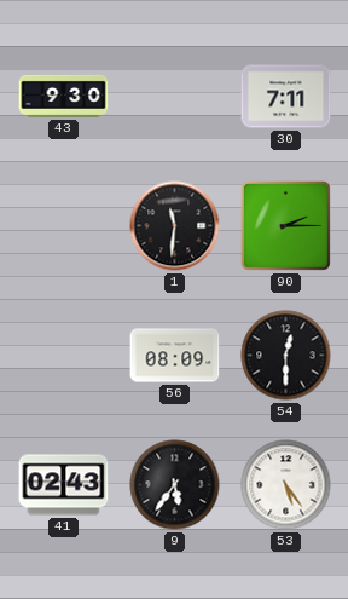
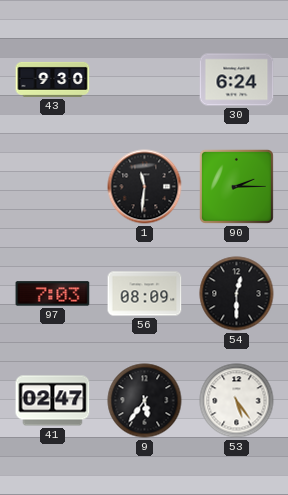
30: 7:11 -> 6:24
97: none -> 7:03
41: 02:43 -> 02:47
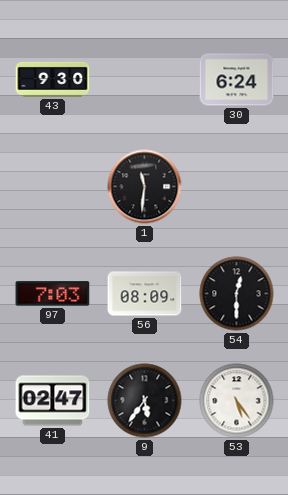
90: 2:15 -> none
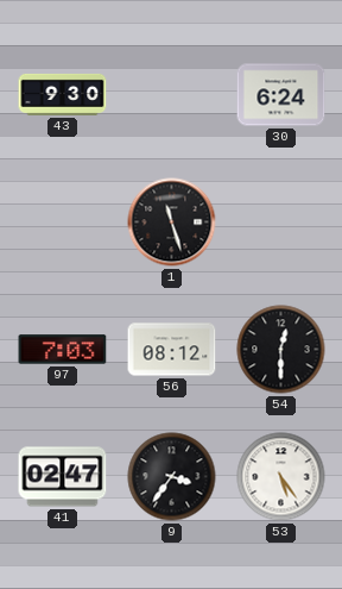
1: 11:31 -> 11:27
56: 08:09 -> 08:12
9: 5:36 -> 3:36
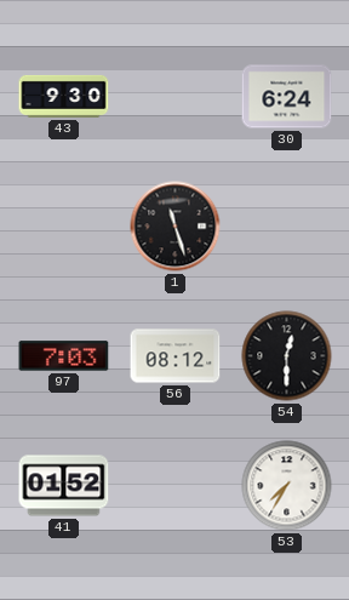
41: 02:47 -> 01:52
9: 3:36 -> none
53: 5:24 -> 7:35
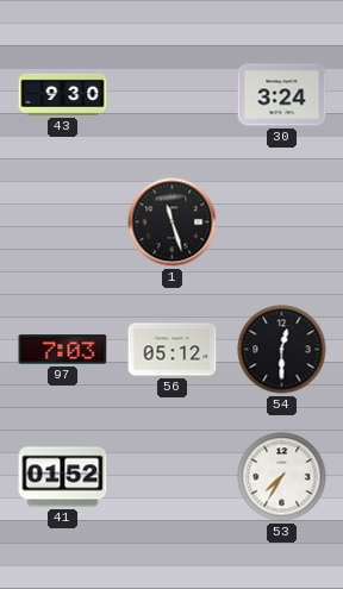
30: 6:24 -> 3:24
56: 08:12 -> 05:12
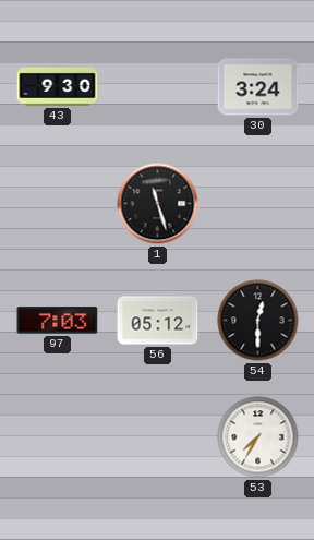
41: 01:52 -> none
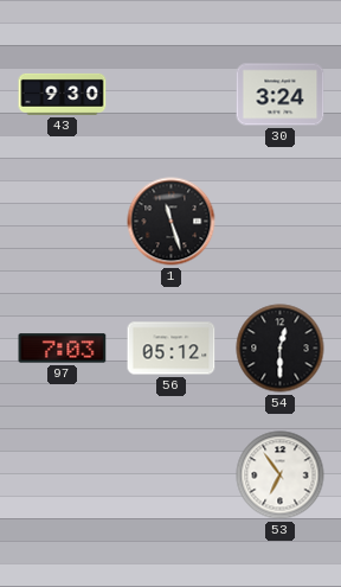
53: 7:35 -> 6:54
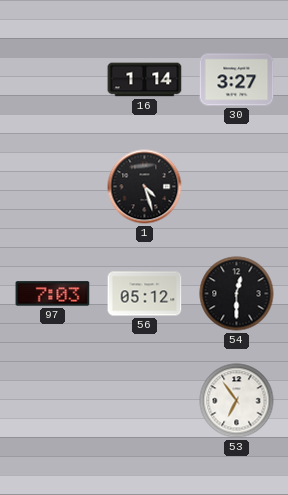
43: 9:30 -> none
16: none -> 1:14
30: 3:24 -> 3:27
1: 11:27 -> 4:27
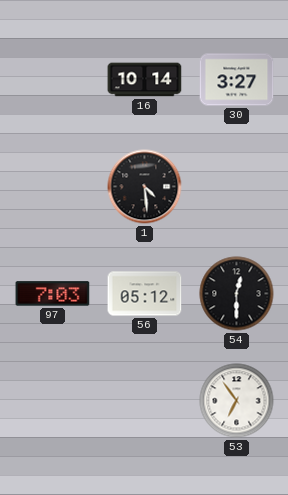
16: 1:14 -> 10:14
1: 4:27 -> 4:29
